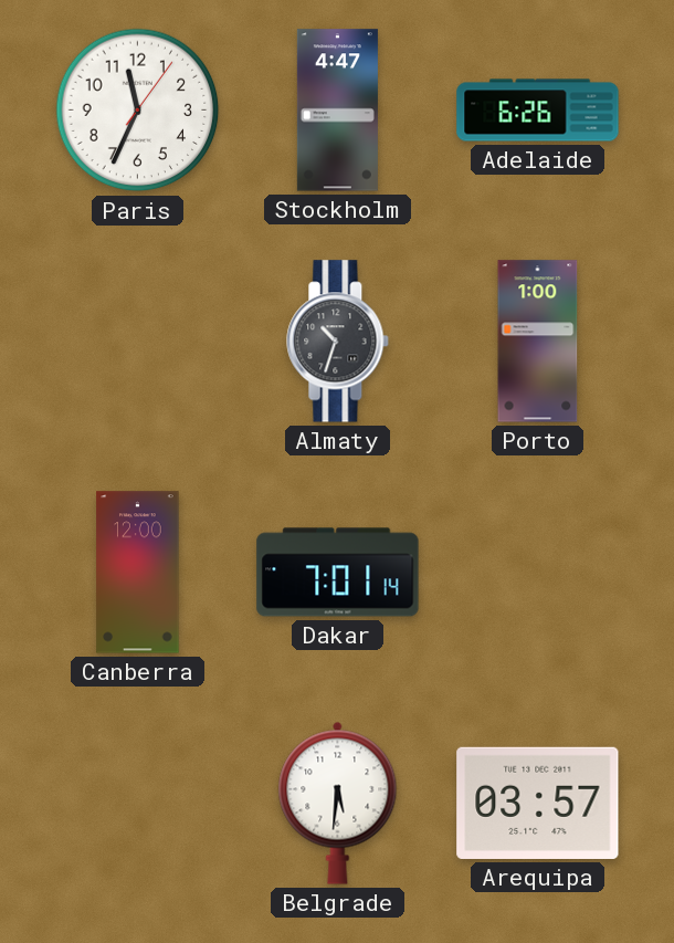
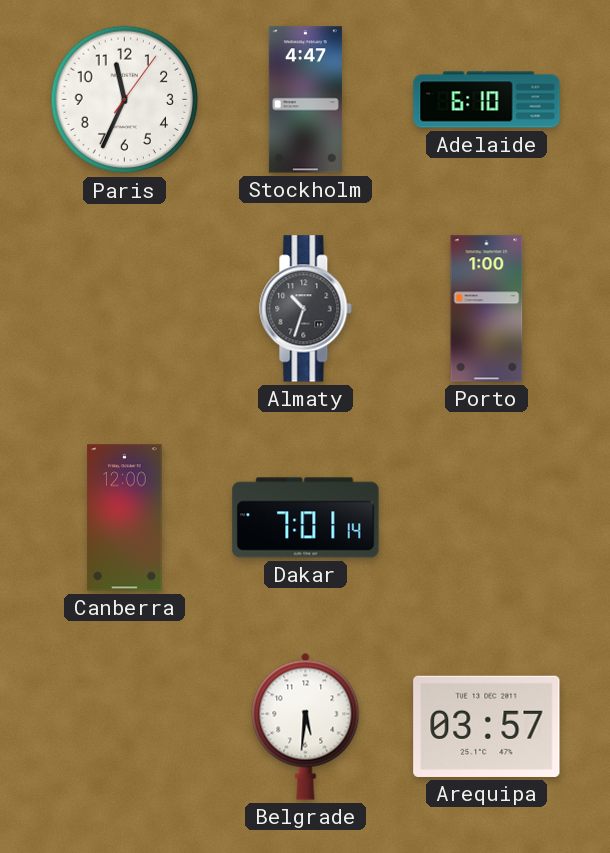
Adelaide: 6:26 -> 6:10
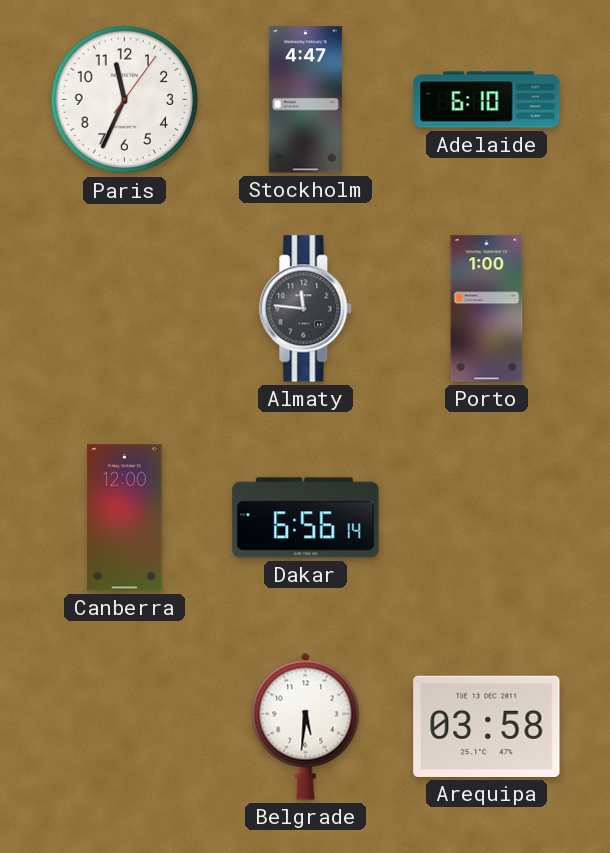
Almaty: 10:33 -> 11:46
Dakar: 7:01 -> 6:56
Arequipa: 03:57 -> 03:58
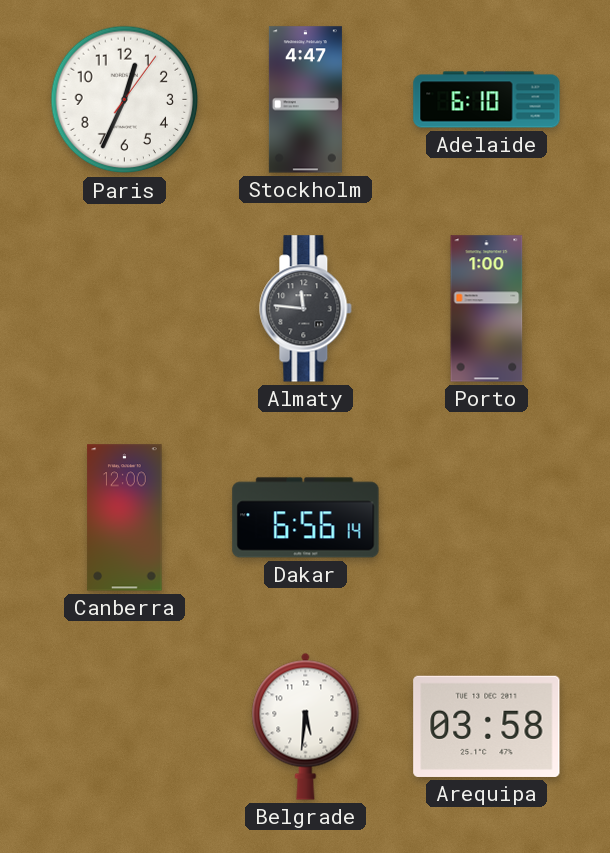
Paris: 11:34 -> 12:34
